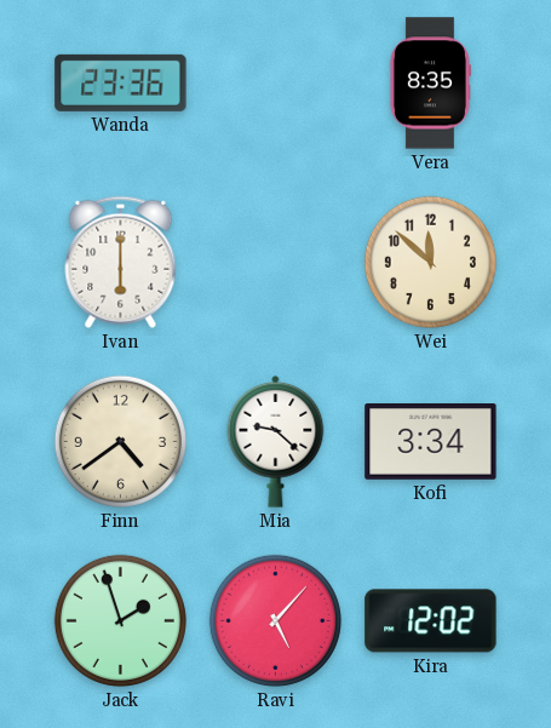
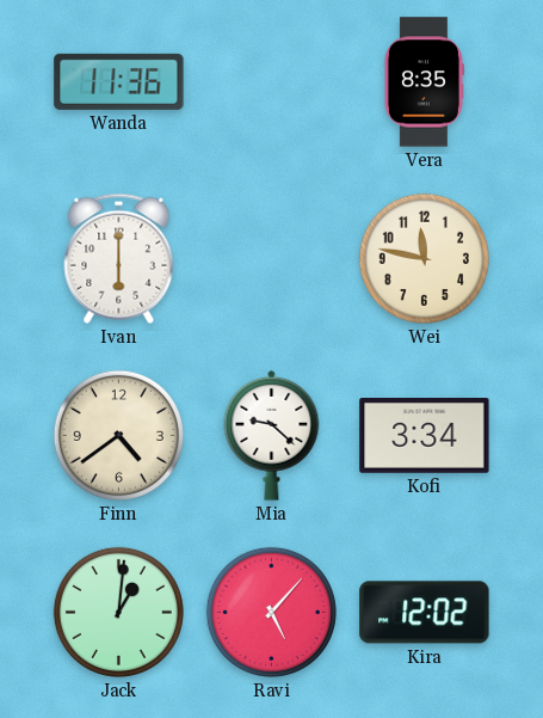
Wanda: 23:36 -> 11:36
Wei: 11:52 -> 11:47
Jack: 1:57 -> 1:01
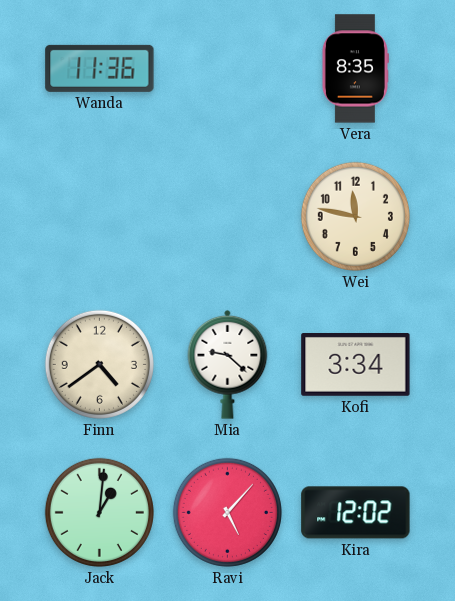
Ivan: 6:00 -> none
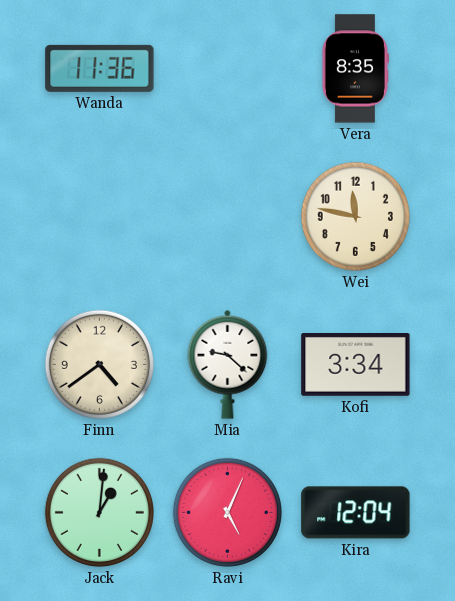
Ravi: 5:07 -> 5:04
Kira: 12:02 -> 12:04
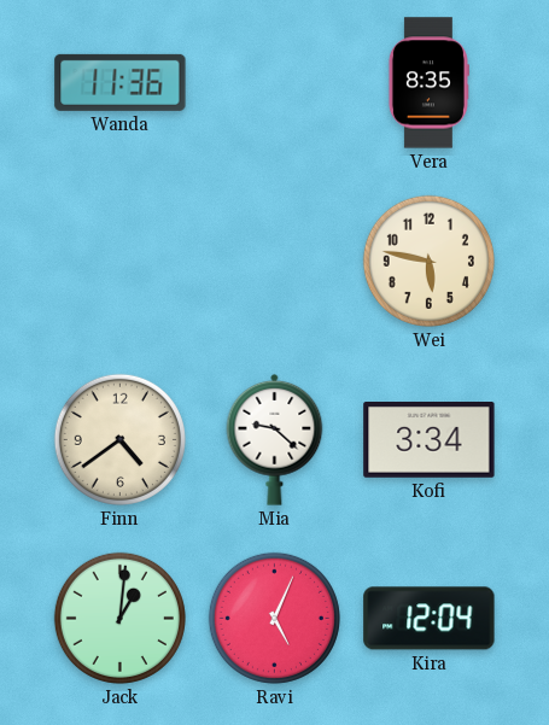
Wei: 11:47 -> 5:47
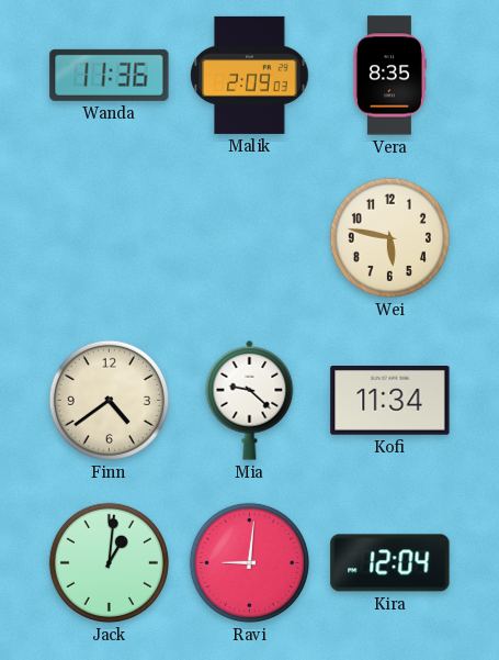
Malik: none -> 2:09
Kofi: 3:34 -> 11:34
Ravi: 5:04 -> 9:01
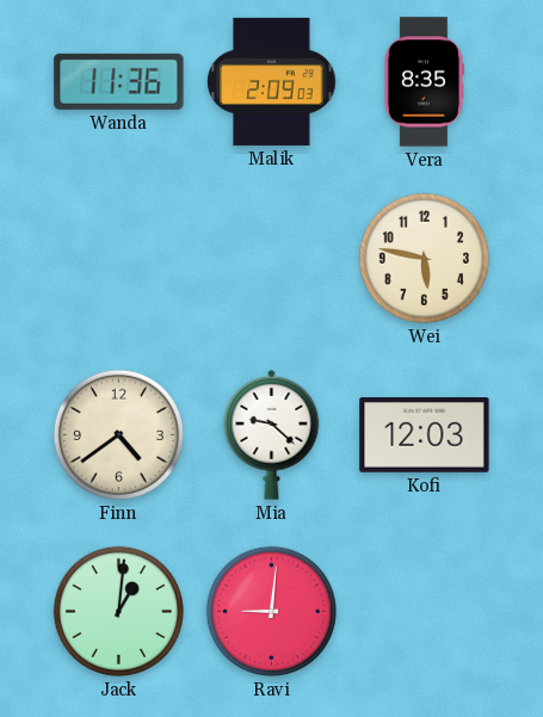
Kofi: 11:34 -> 12:03
Kira: 12:04 -> none
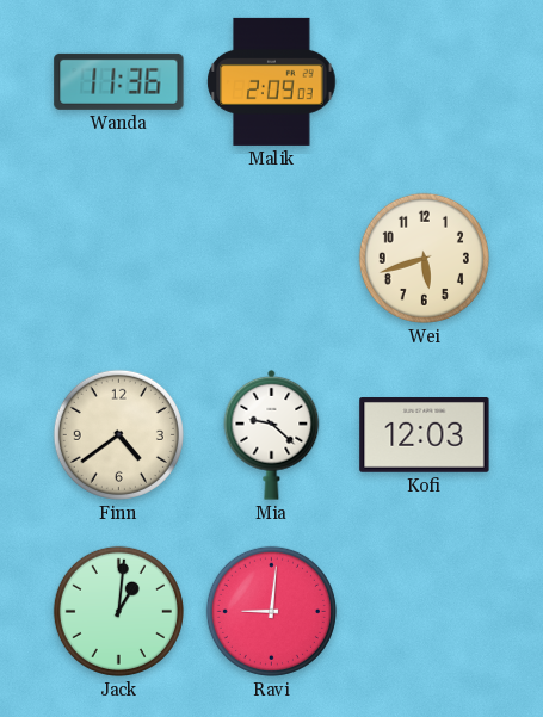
Vera: 8:35 -> none
Wei: 5:47 -> 5:42
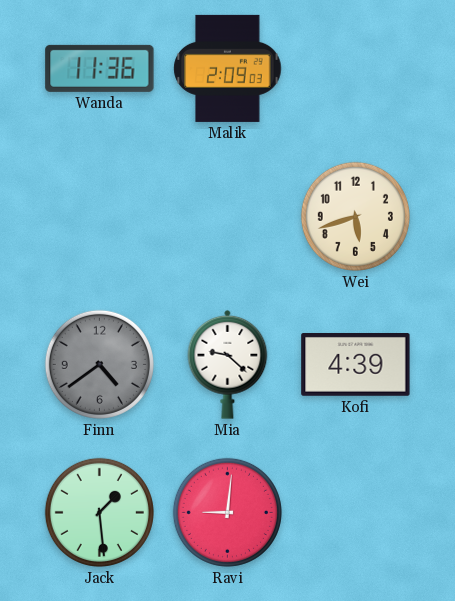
Finn dial: cream -> grey
Kofi: 12:03 -> 4:39
Jack: 1:01 -> 1:29
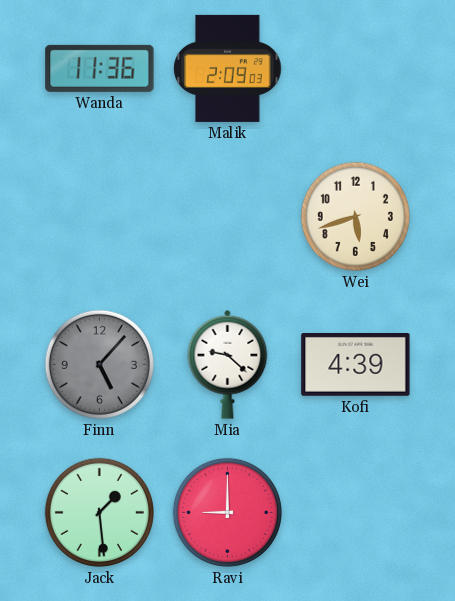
Finn: 4:39 -> 5:07
Ravi: 9:01 -> 9:00
